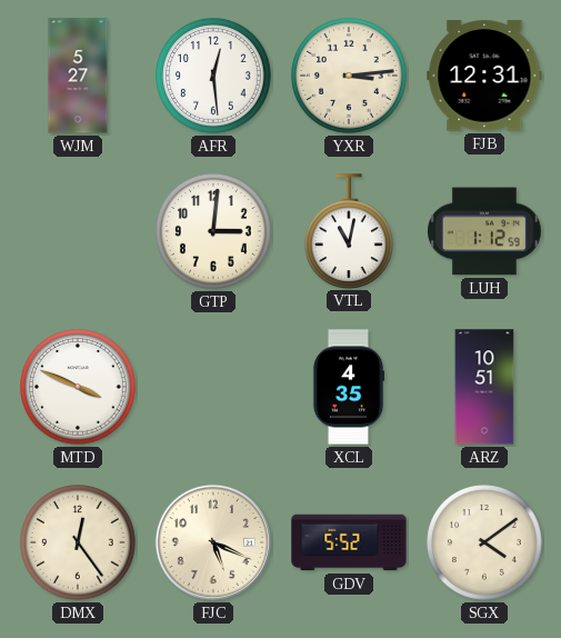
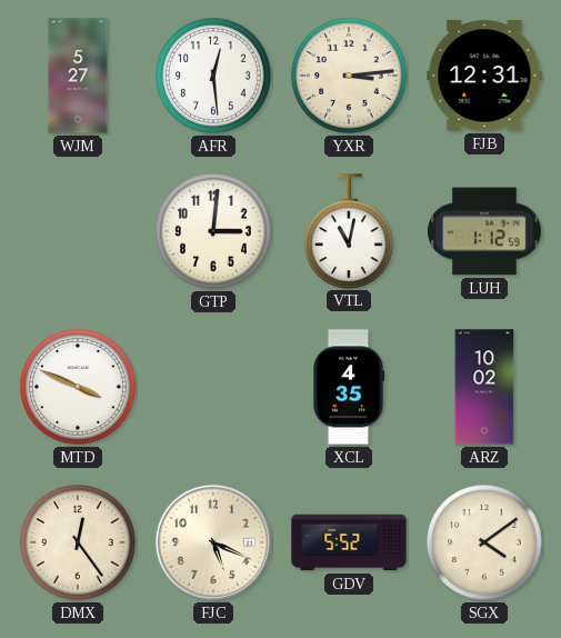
ARZ: 10:51 -> 10:02
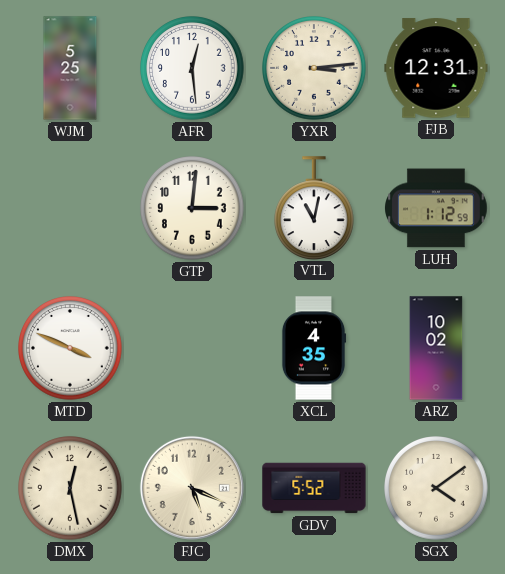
WJM: 5:27 -> 5:25
DMX: 12:24 -> 12:28
